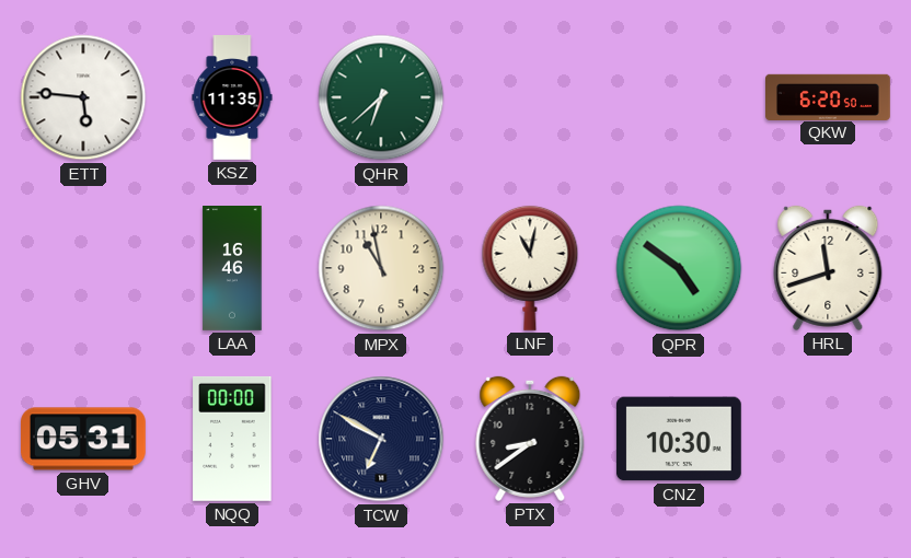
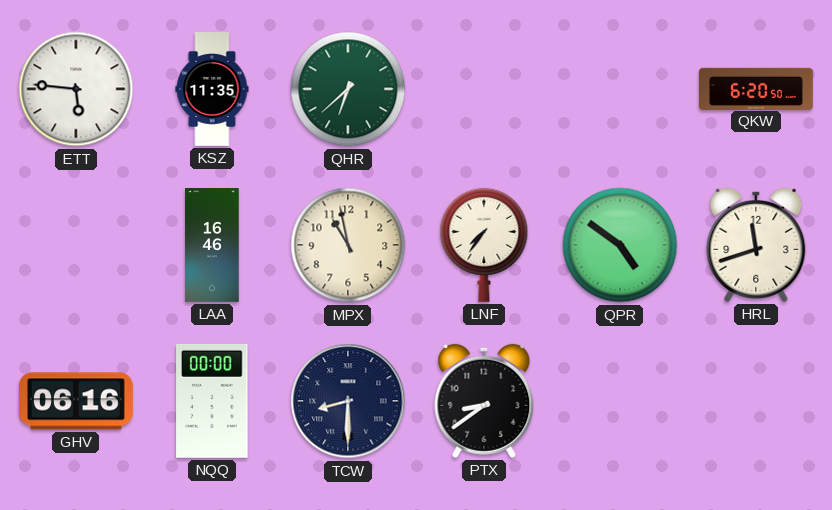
LNF: 11:02 -> 7:36
GHV: 05:31 -> 06:16
TCW: 6:50 -> 8:30
CNZ: 10:30 -> none
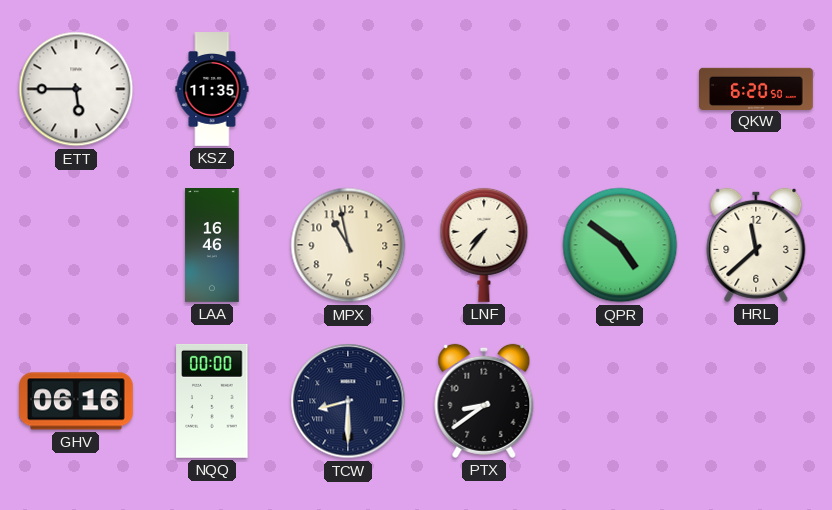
ETT: 5:46 -> 5:45
QHR: 6:38 -> none
HRL: 11:42 -> 11:38
